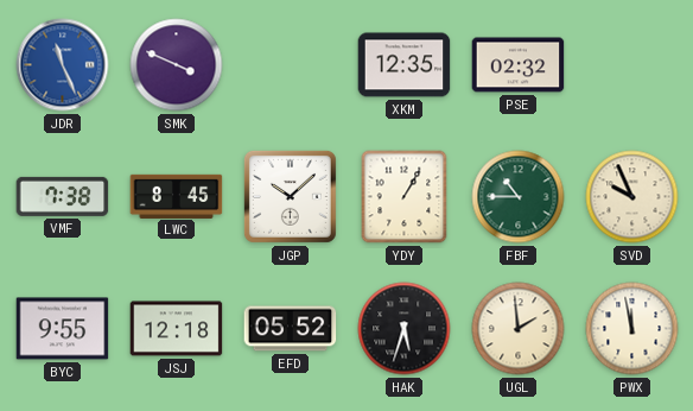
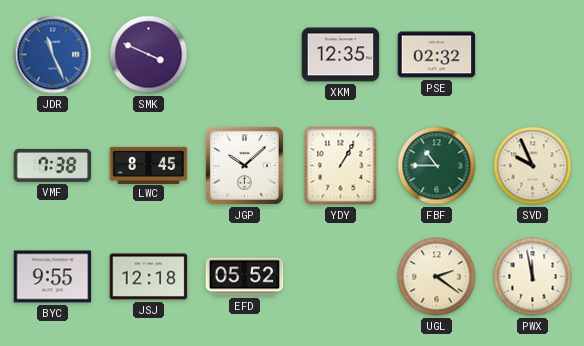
HAK: 5:33 -> none
UGL: 1:59 -> 2:21
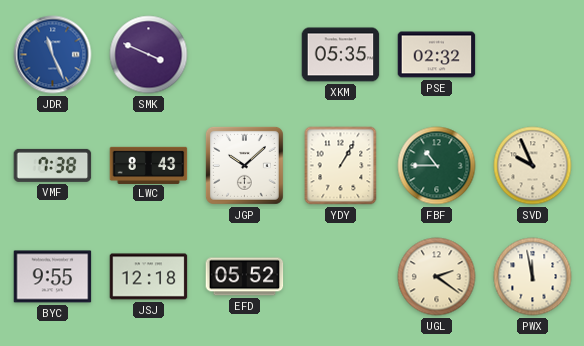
XKM: 12:35 -> 05:35
LWC: 8:45 -> 8:43
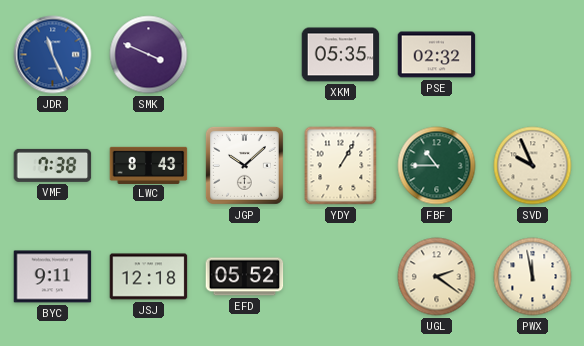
BYC: 9:55 -> 9:11
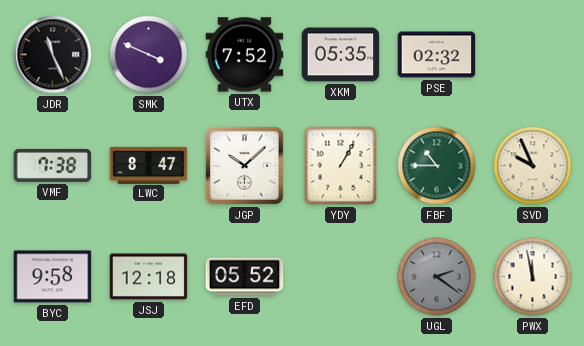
JDR dial: blue -> black
UTX: none -> 7:52
LWC: 8:43 -> 8:47
BYC: 9:11 -> 9:58
UGL dial: cream -> grey
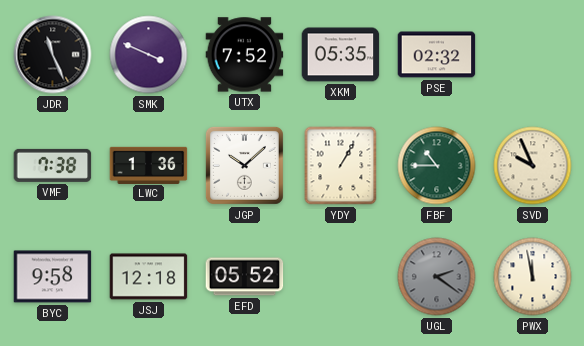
LWC: 8:47 -> 1:36
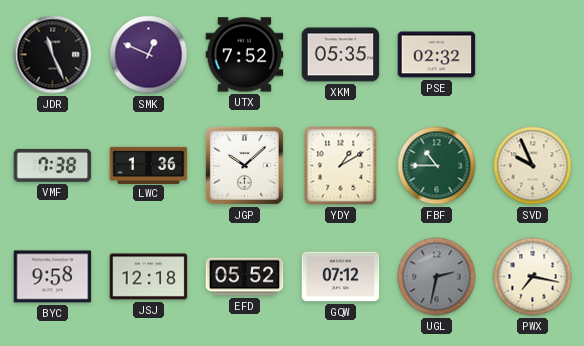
SMK: 3:49 -> 12:49
YDY: 1:05 -> 1:10
GQW: none -> 07:12
UGL: 2:21 -> 2:32
PWX: 11:58 -> 7:17
